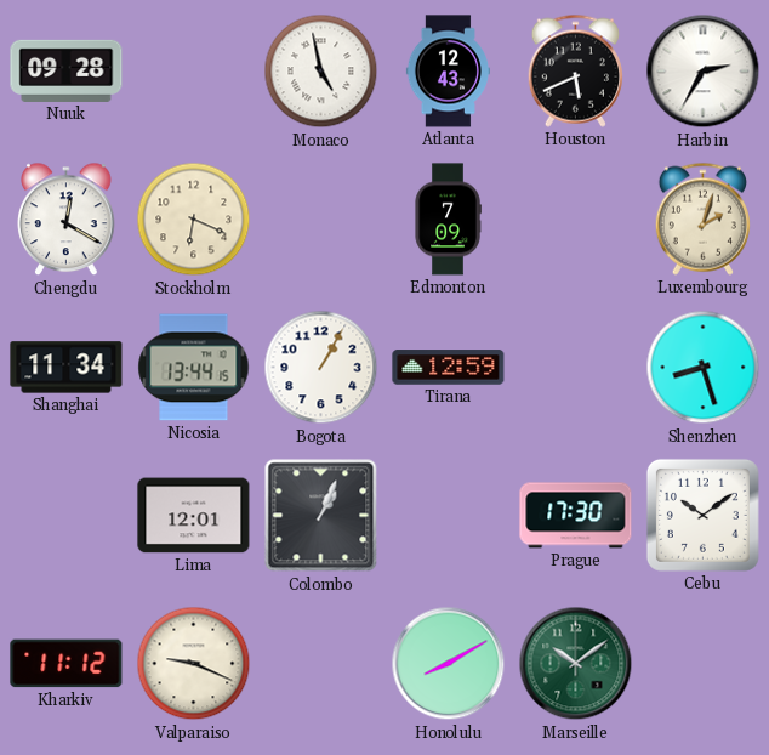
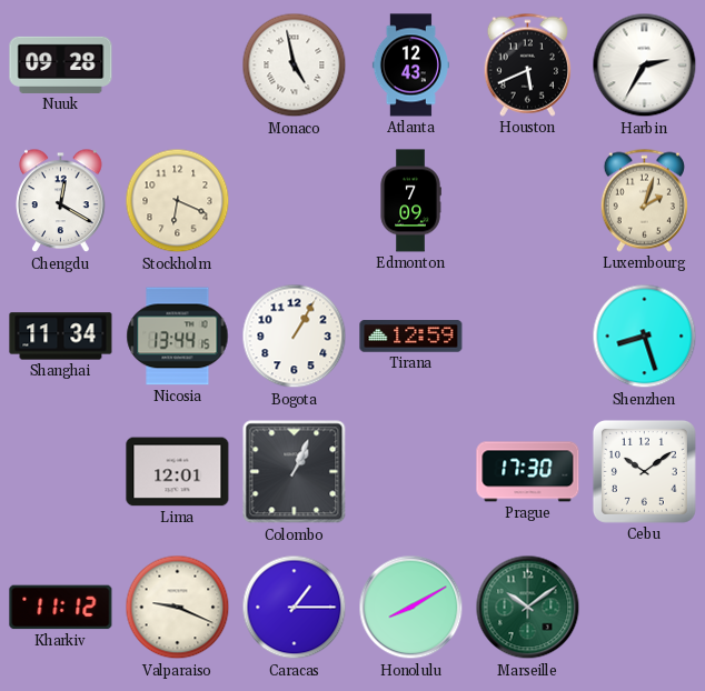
Caracas: none -> 1:15
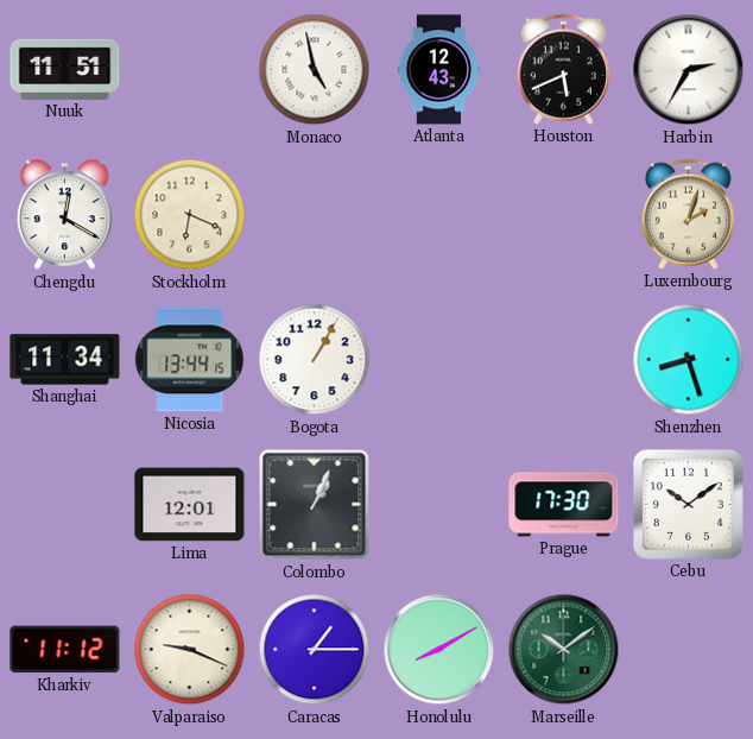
Nuuk: 09:28 -> 11:51
Edmonton: 7:09 -> none
Tirana: 12:59 -> none
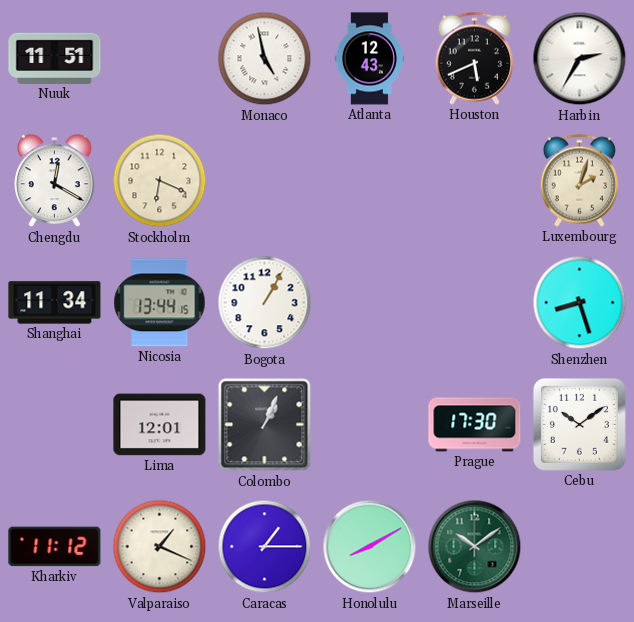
Valparaiso: 9:19 -> 1:19
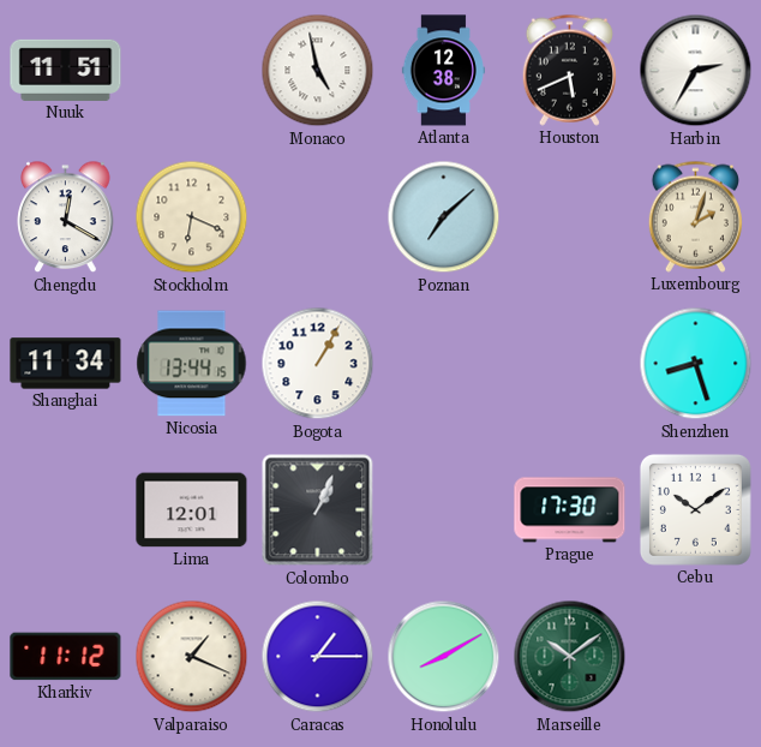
Atlanta: 12:43 -> 12:38
Poznan: none -> 7:08
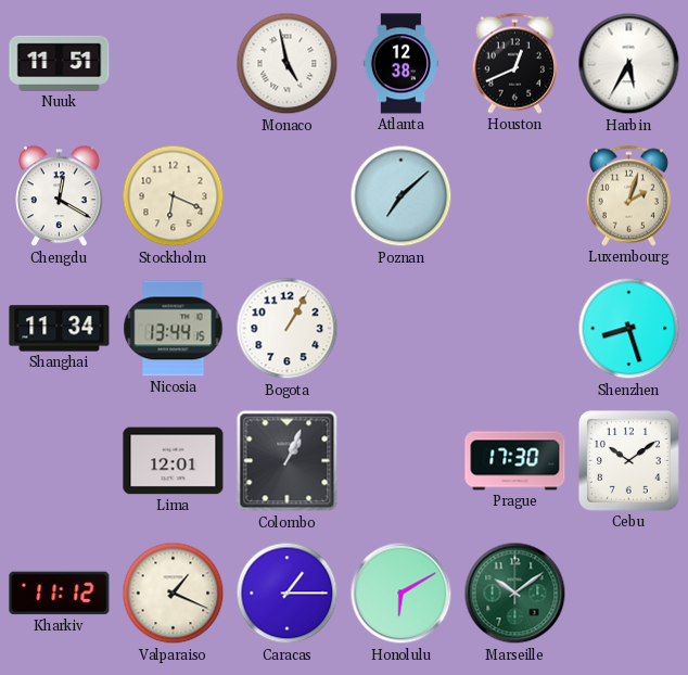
Houston: 5:41 -> 12:41
Harbin: 2:35 -> 5:35
Honolulu: 8:10 -> 6:10
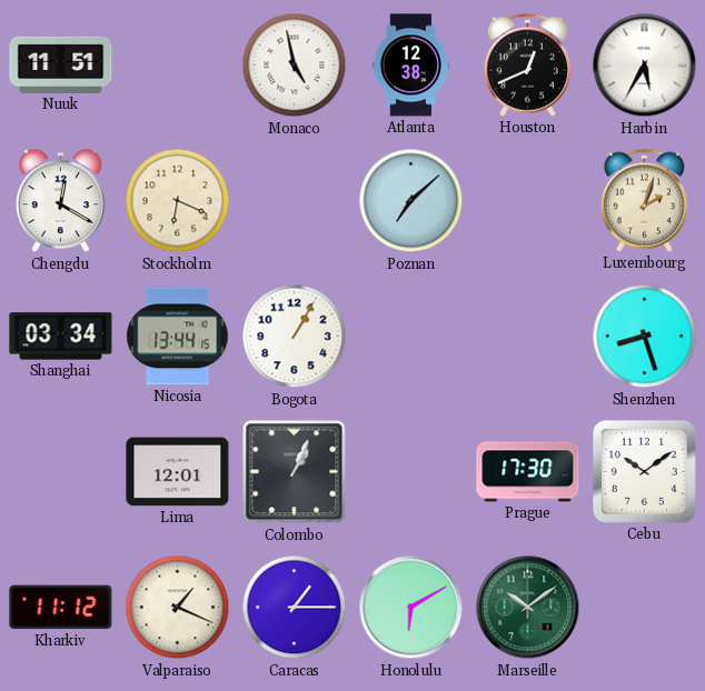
Shanghai: 11:34 -> 03:34
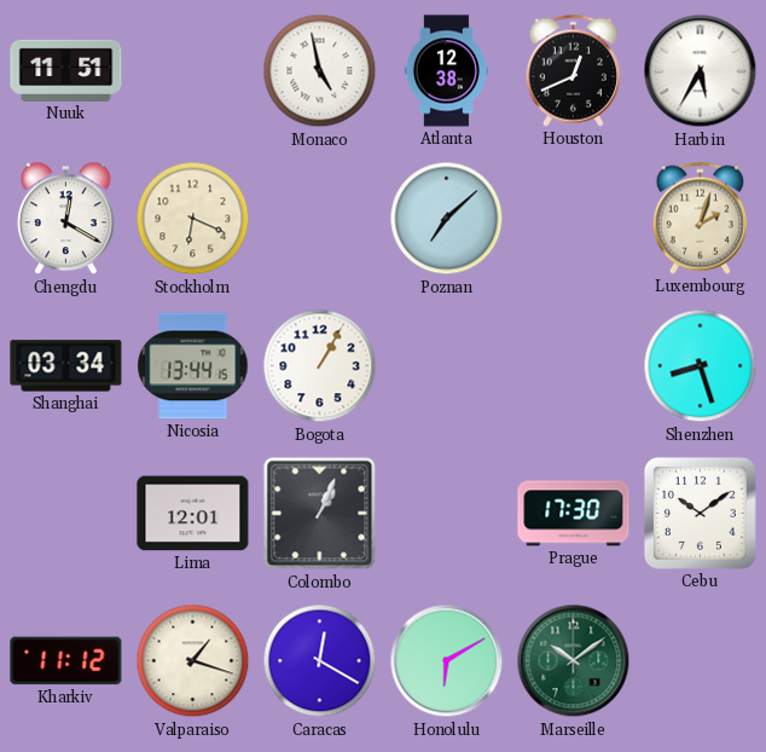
Valparaiso: 1:19 -> 1:18
Caracas: 1:15 -> 12:20
